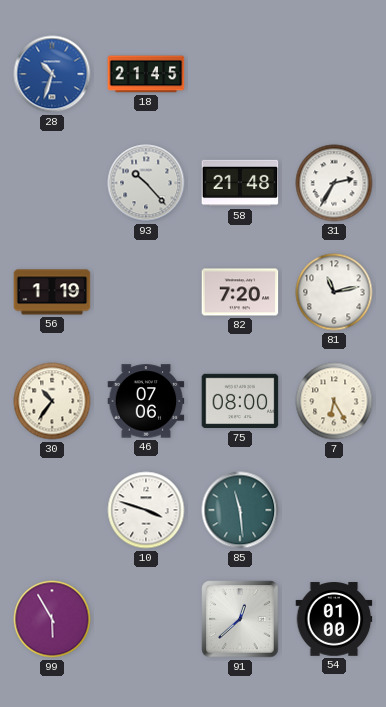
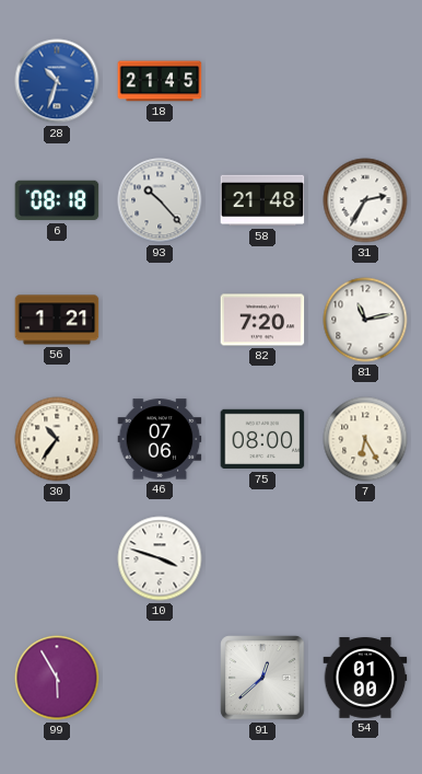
6: none -> 08:18
56: 1:19 -> 1:21
85: 11:29 -> none
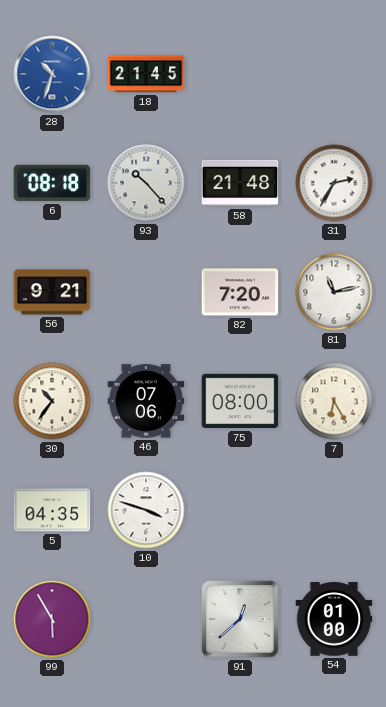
56: 1:21 -> 9:21
5: none -> 04:35
